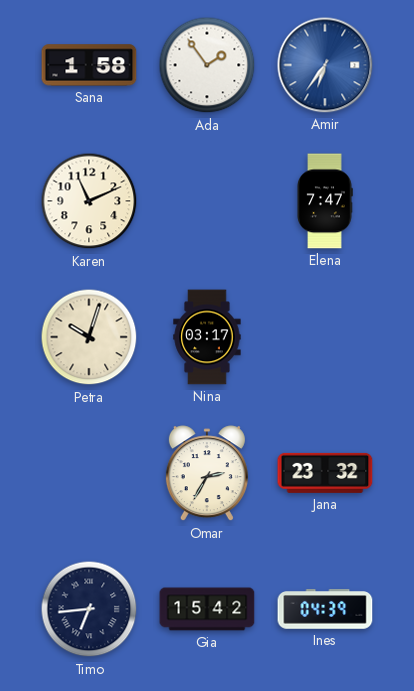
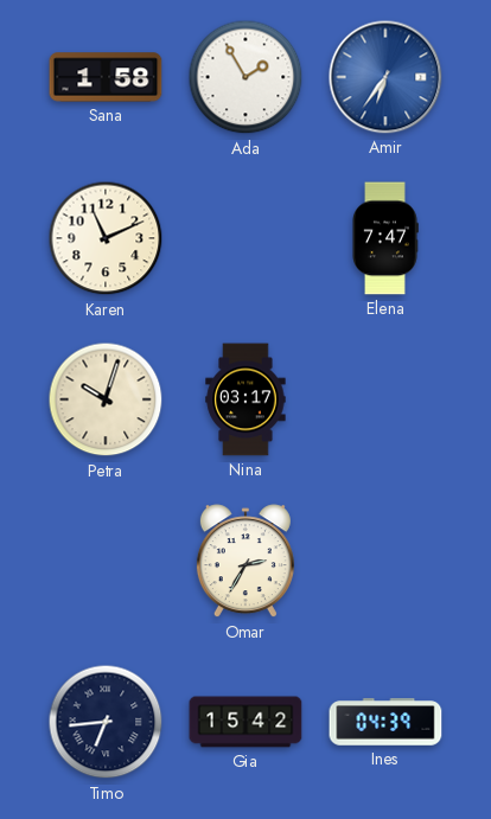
Ada: 1:54 -> 1:55
Jana: 23:32 -> none
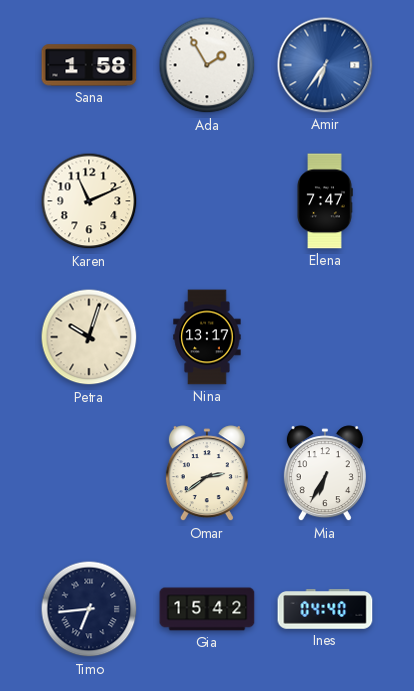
Nina: 03:17 -> 13:17
Omar: 2:35 -> 2:39
Mia: none -> 6:35
Ines: 04:39 -> 04:40
